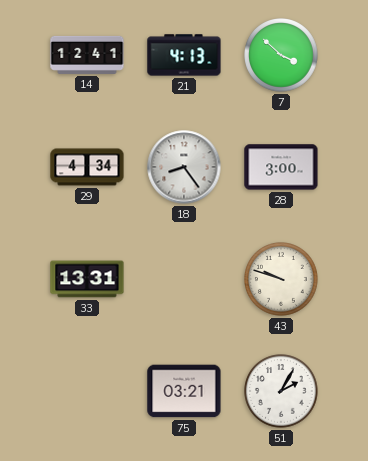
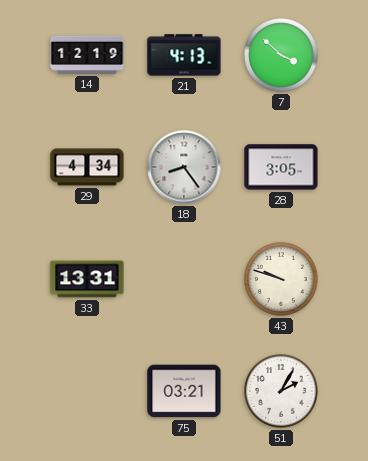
14: 12:41 -> 12:19
28: 3:00 -> 3:05
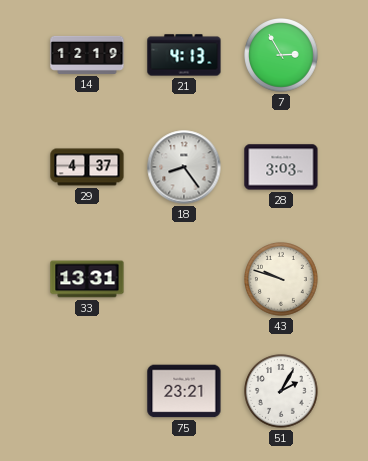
7: 3:52 -> 2:55
29: 4:34 -> 4:37
28: 3:05 -> 3:03
75: 03:21 -> 23:21
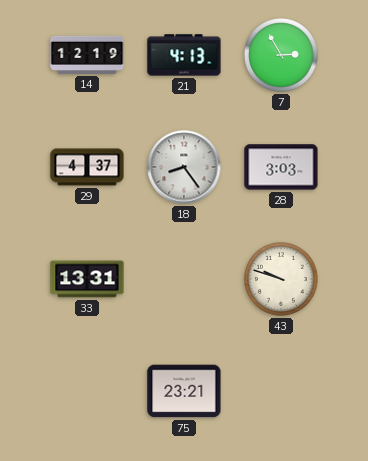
51: 2:05 -> none
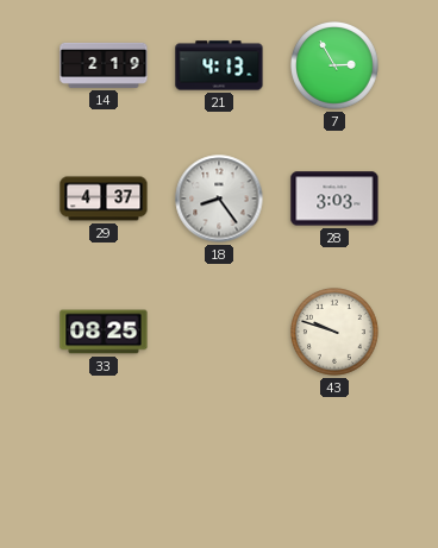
14: 12:19 -> 2:19
33: 13:31 -> 08:25
75: 23:21 -> none
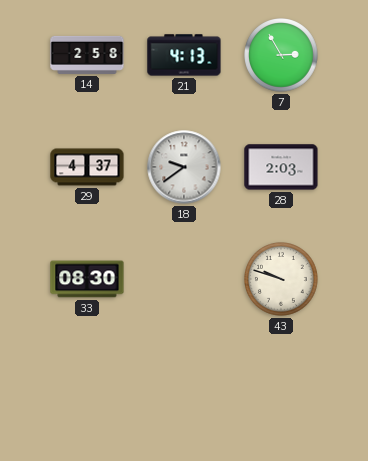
14: 2:19 -> 2:58
18: 8:24 -> 9:39
28: 3:03 -> 2:03
33: 08:25 -> 08:30
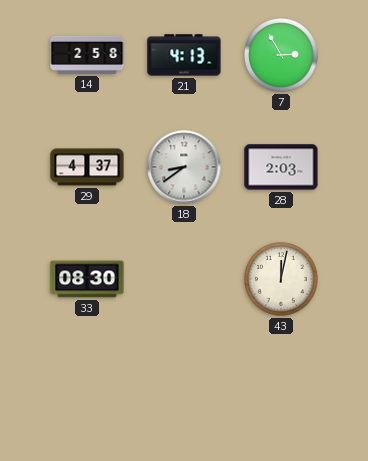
18: 9:39 -> 8:39
43: 9:48 -> 12:02
